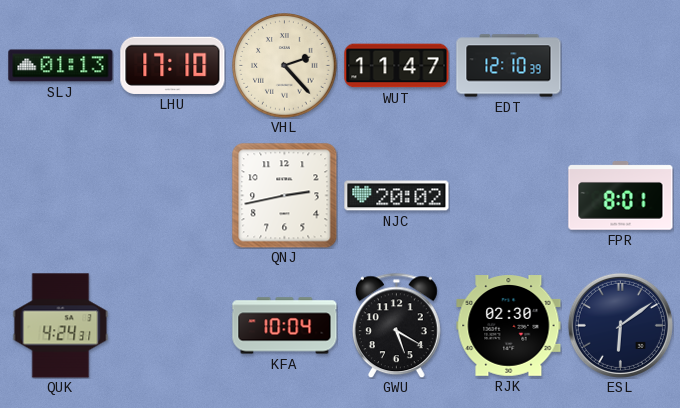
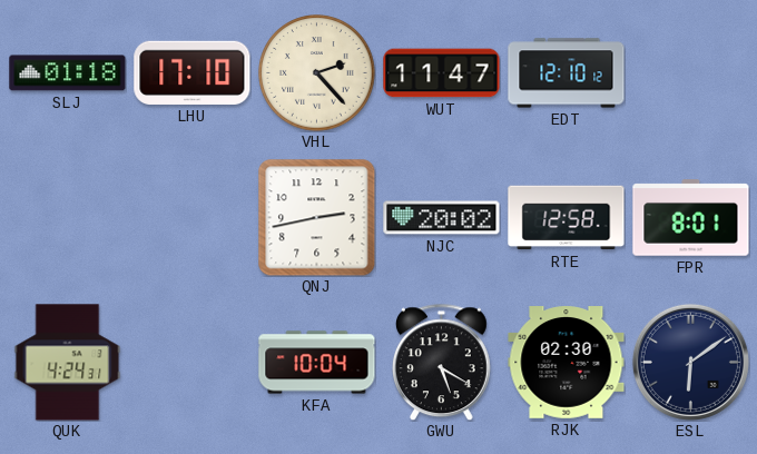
SLJ: 01:13 -> 01:18
EDT: 12:10:39 -> 12:10:12
RTE: none -> 12:58
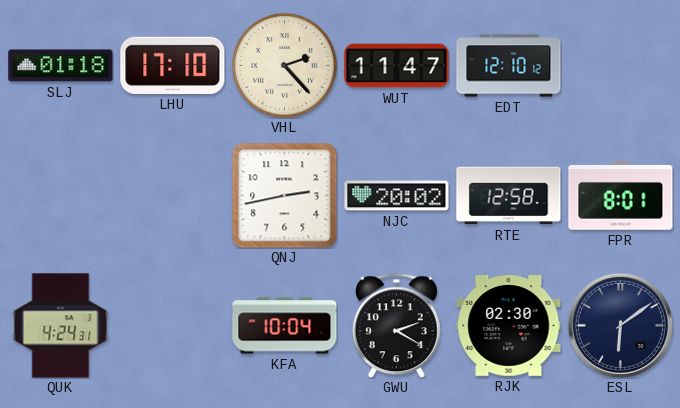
GWU: 5:20 -> 2:20
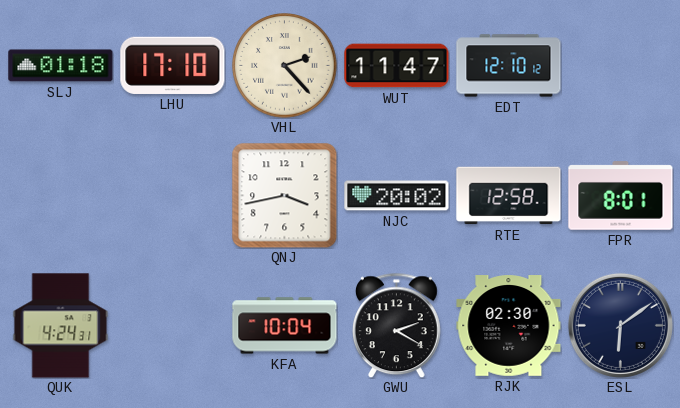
QNJ: 2:43 -> 3:43
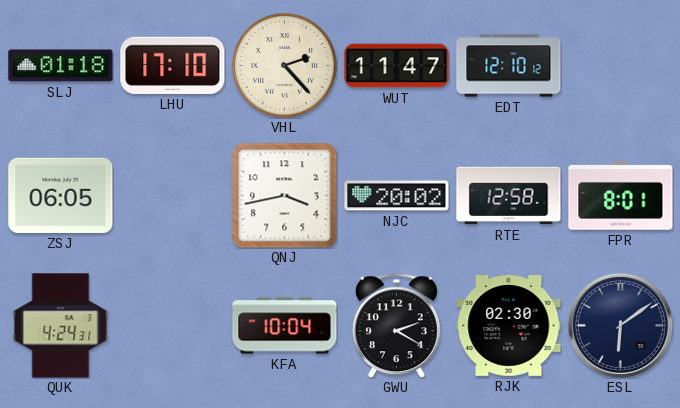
ZSJ: none -> 06:05
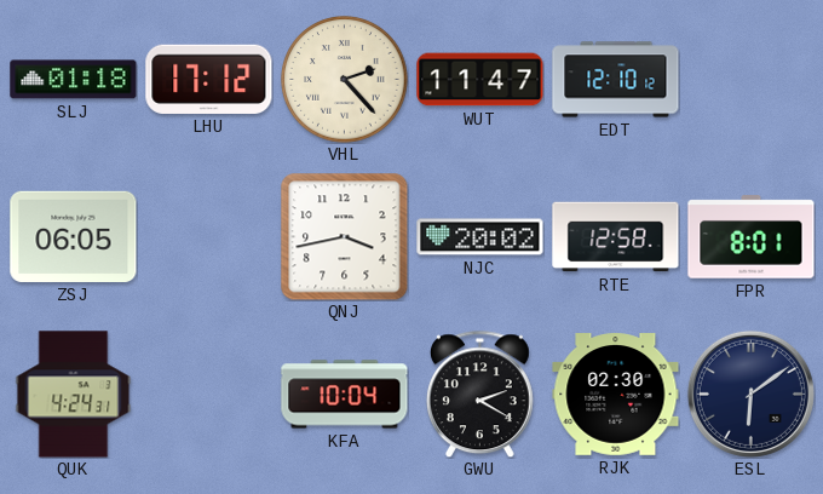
LHU: 17:10 -> 17:12
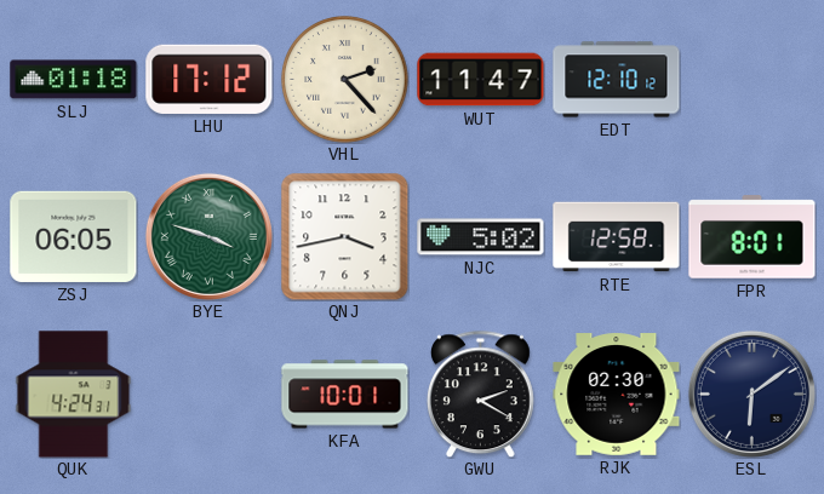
BYE: none -> 3:48
NJC: 20:02 -> 5:02
KFA: 10:04 -> 10:01
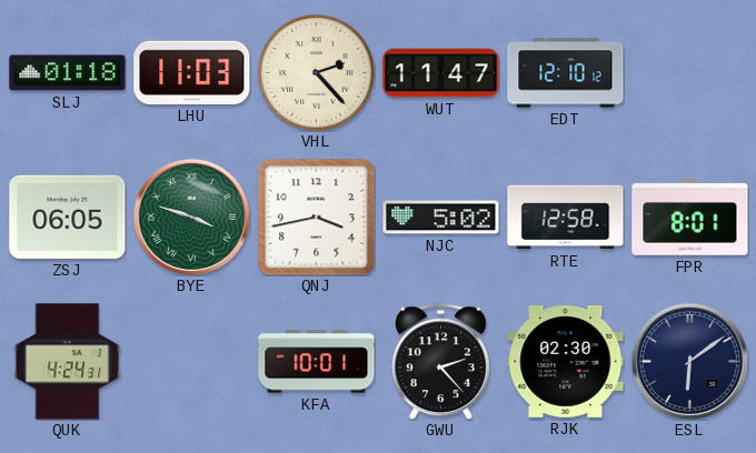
LHU: 17:12 -> 11:03
GWU: 2:20 -> 2:23
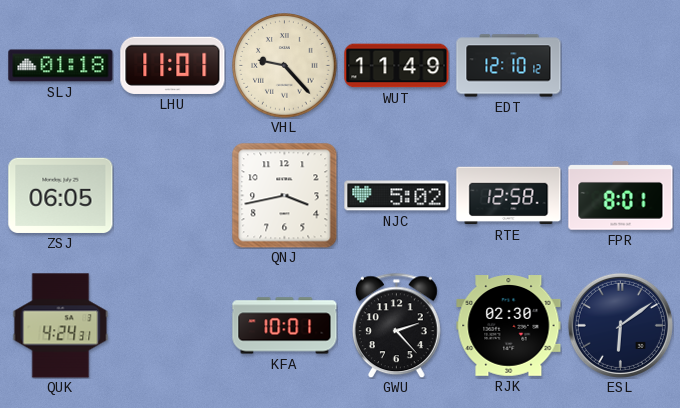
LHU: 11:03 -> 11:01
VHL: 2:23 -> 9:23
WUT: 11:47 -> 11:49
BYE: 3:48 -> none
